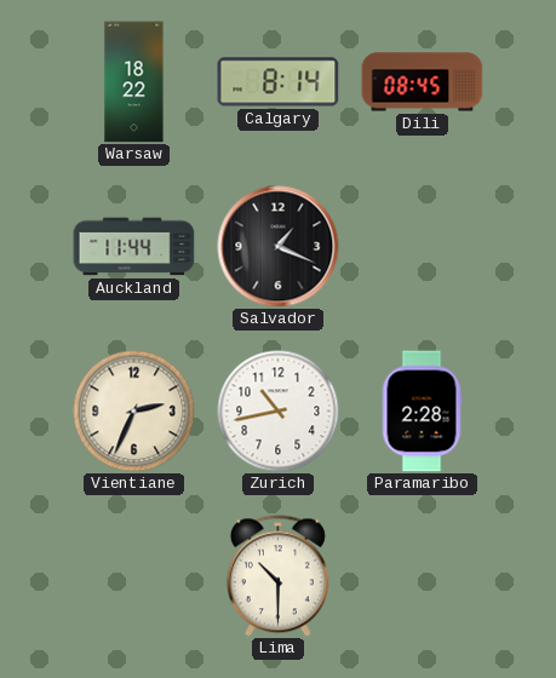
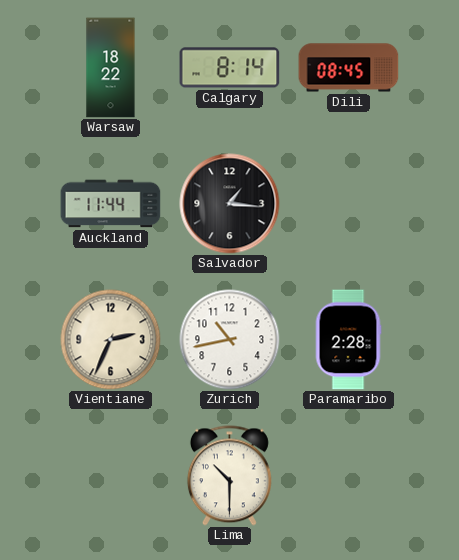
Salvador: 1:19 -> 1:16
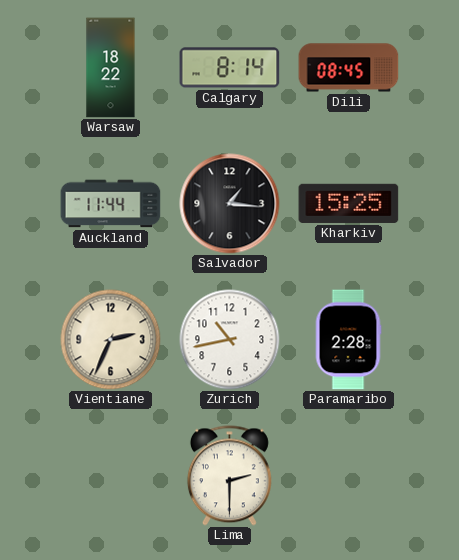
Kharkiv: none -> 15:25
Lima: 10:30 -> 2:30
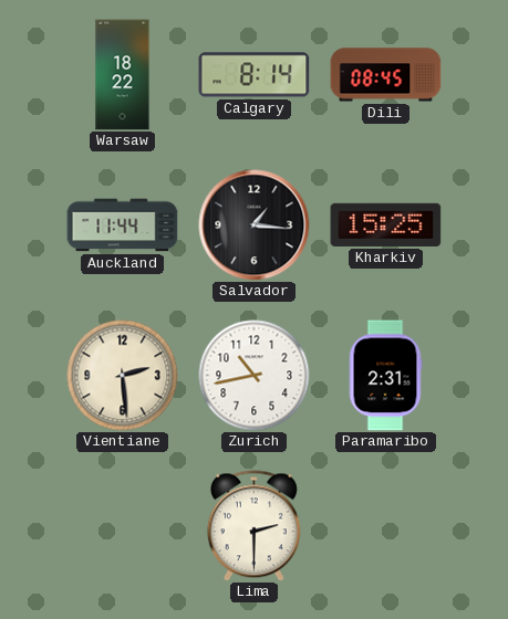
Vientiane: 2:34 -> 2:29
Paramaribo: 2:28 -> 2:31
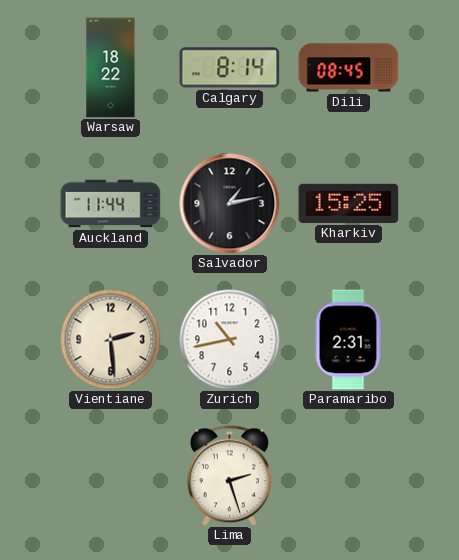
Salvador: 1:16 -> 1:13
Lima: 2:30 -> 2:27
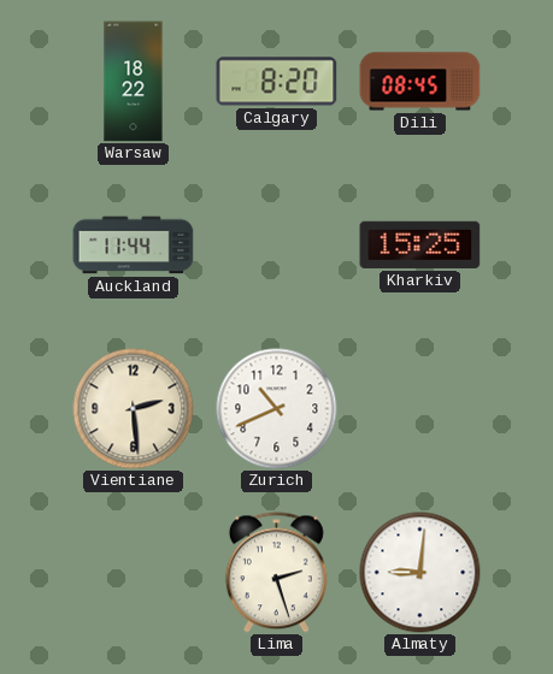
Calgary: 8:14 -> 8:20
Salvador: 1:13 -> none
Zurich: 10:43 -> 10:41
Paramaribo: 2:31 -> none
Almaty: none -> 9:01
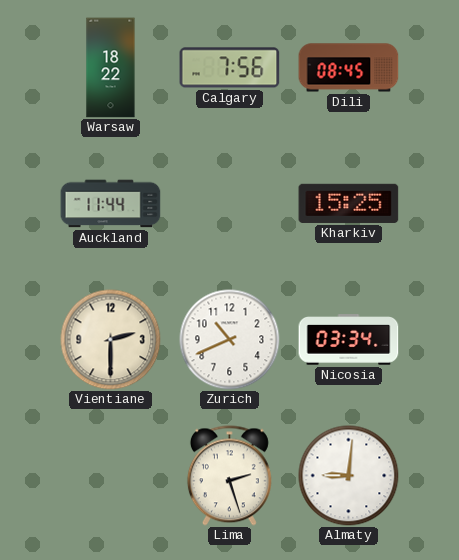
Calgary: 8:20 -> 7:56
Vientiane: 2:29 -> 2:30
Nicosia: none -> 03:34
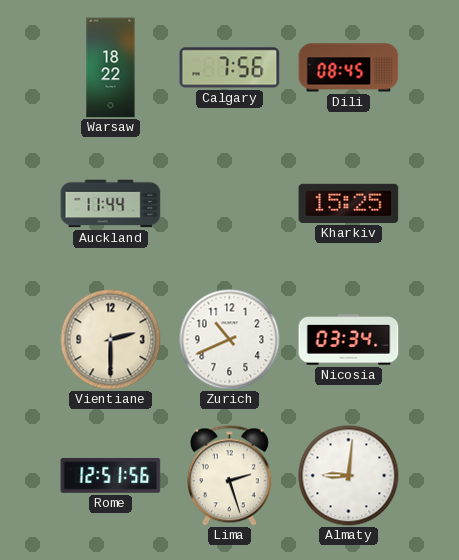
Rome: none -> 12:51
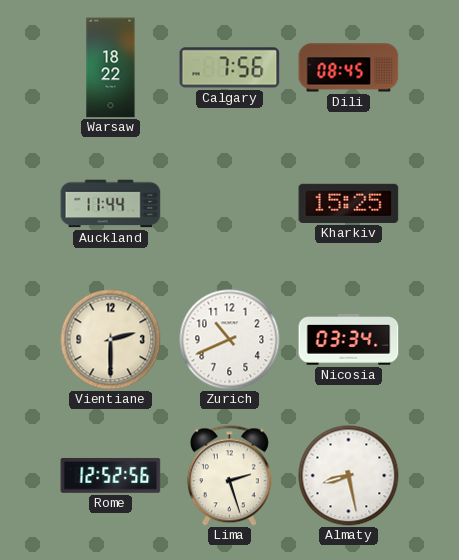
Rome: 12:51 -> 12:52
Almaty: 9:01 -> 8:28
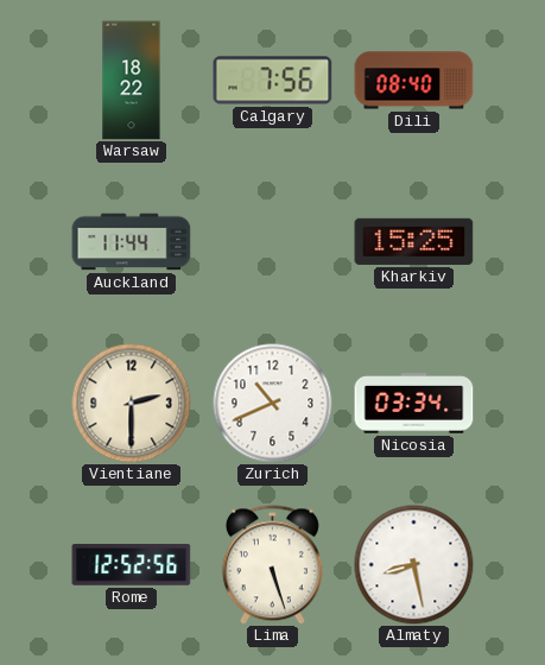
Dili: 08:45 -> 08:40
Lima: 2:27 -> 5:27
